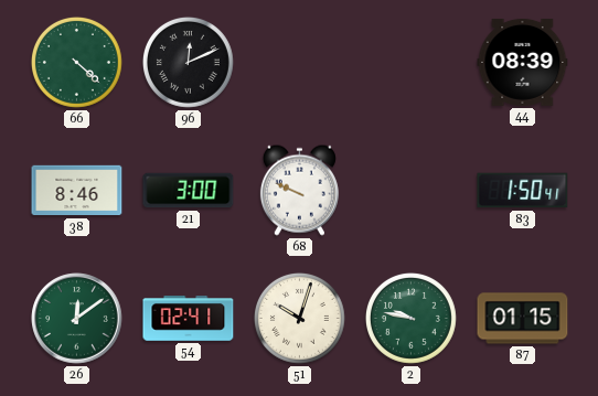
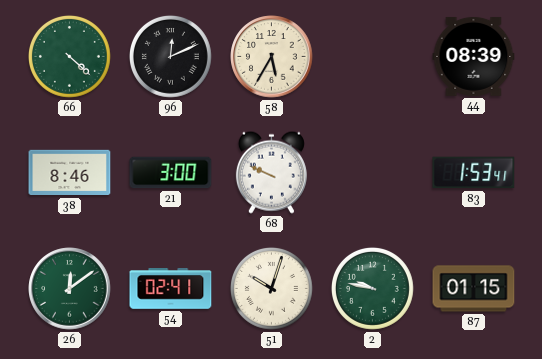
58: none -> 5:35
83: 1:50 -> 1:53
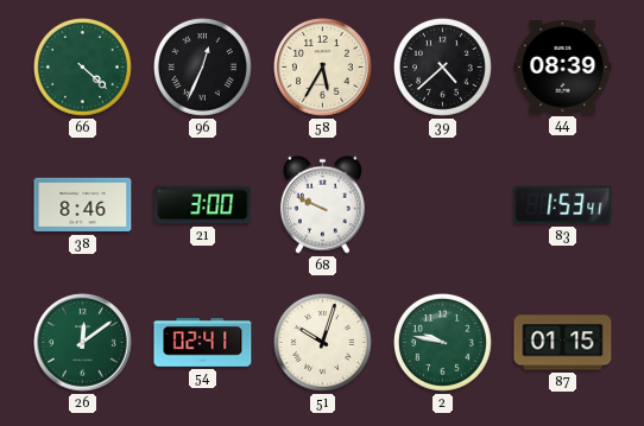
96: 12:11 -> 12:34
39: none -> 4:38
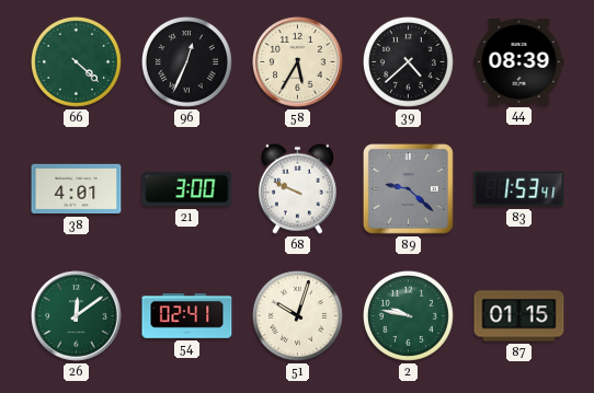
38: 8:46 -> 4:01
89: none -> 9:22
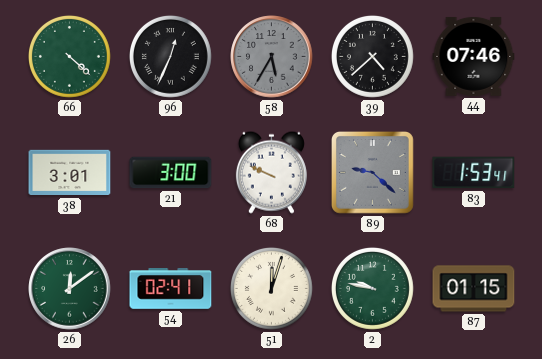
58 dial: cream -> grey
44: 08:39 -> 07:46
38: 4:01 -> 3:01
51: 10:03 -> 12:03
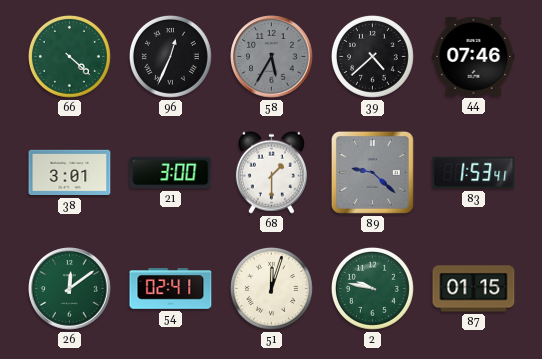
68: 9:49 -> 1:30
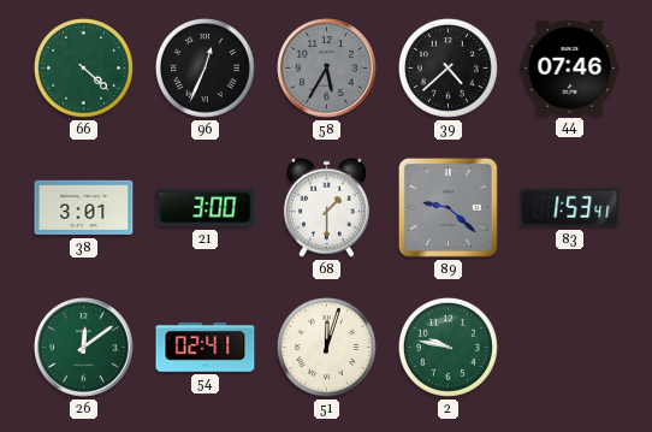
87: 01:15 -> none
